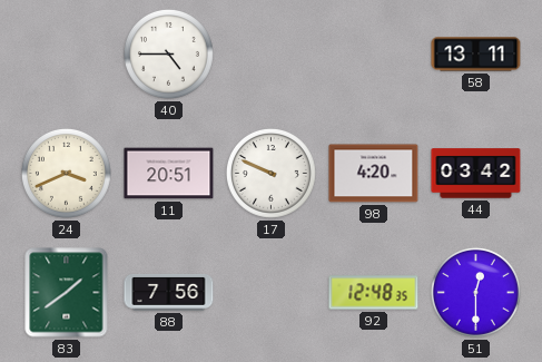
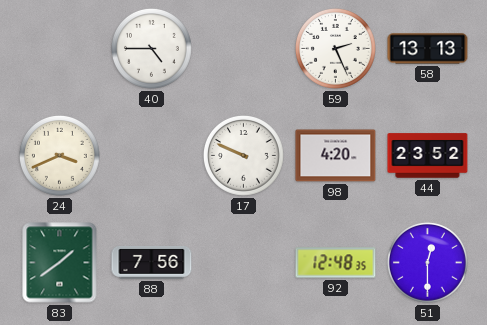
59: none -> 2:26
58: 13:11 -> 13:13
11: 20:51 -> none
44: 03:42 -> 23:52
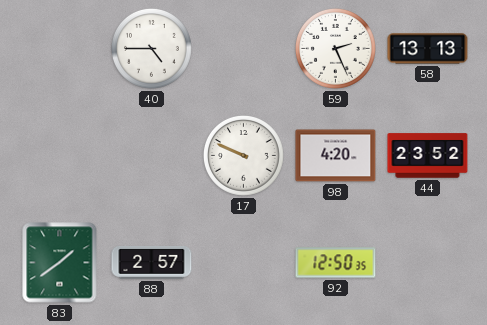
24: 3:41 -> none
88: 7:56 -> 2:57
92: 12:48 -> 12:50
51: 12:30 -> none
